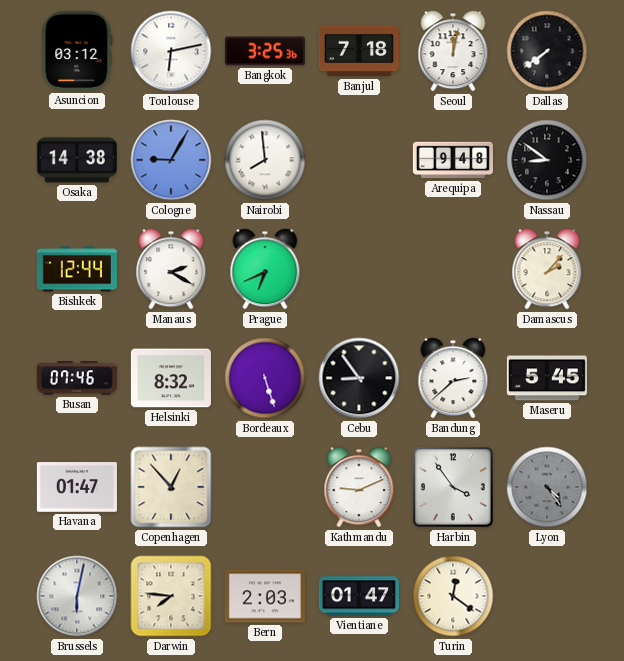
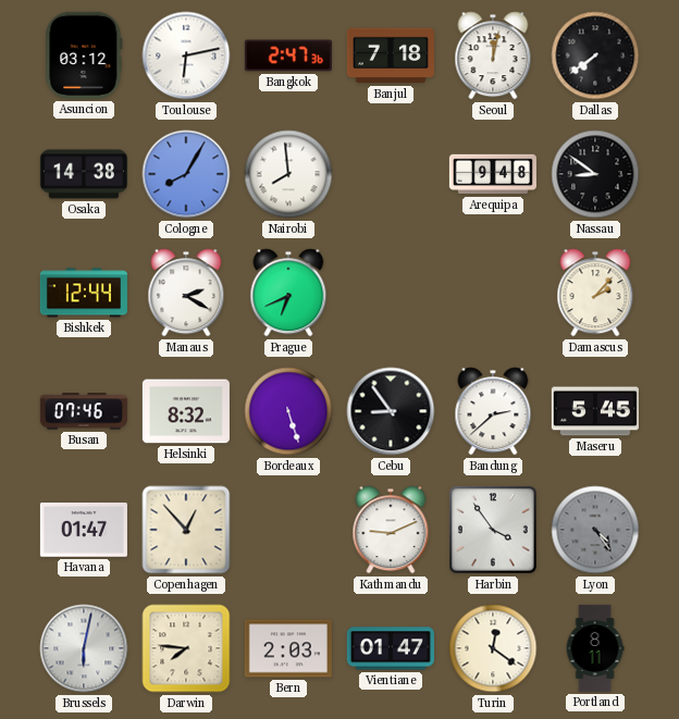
Bangkok: 3:25 -> 2:47
Cologne: 9:05 -> 8:05
Portland: none -> 8:11
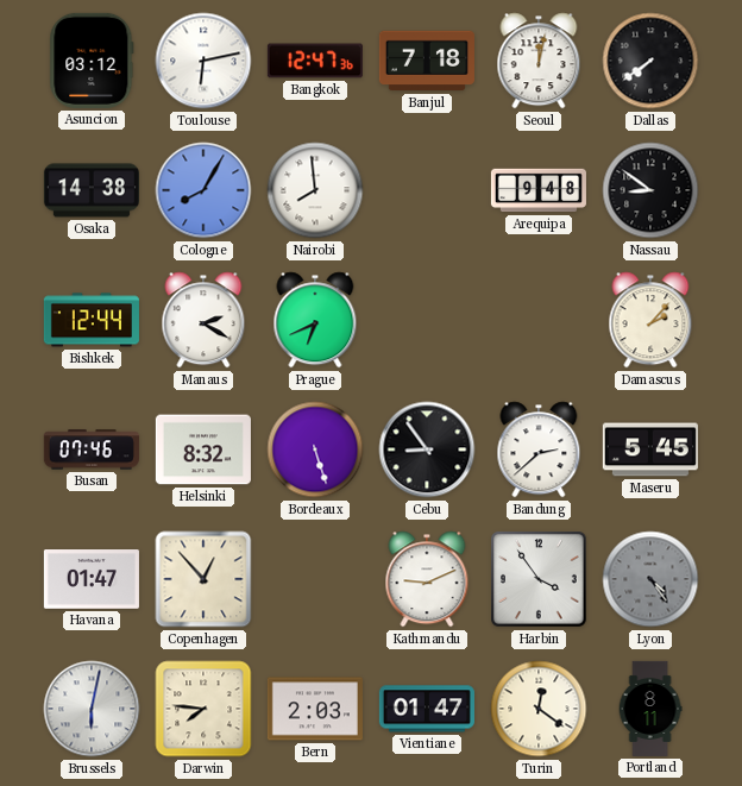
Bangkok: 2:47 -> 12:47
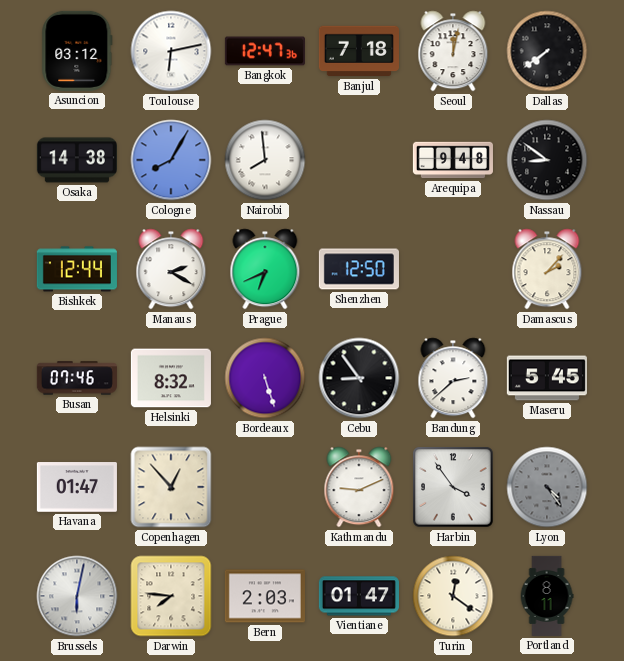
Shenzhen: none -> 12:50
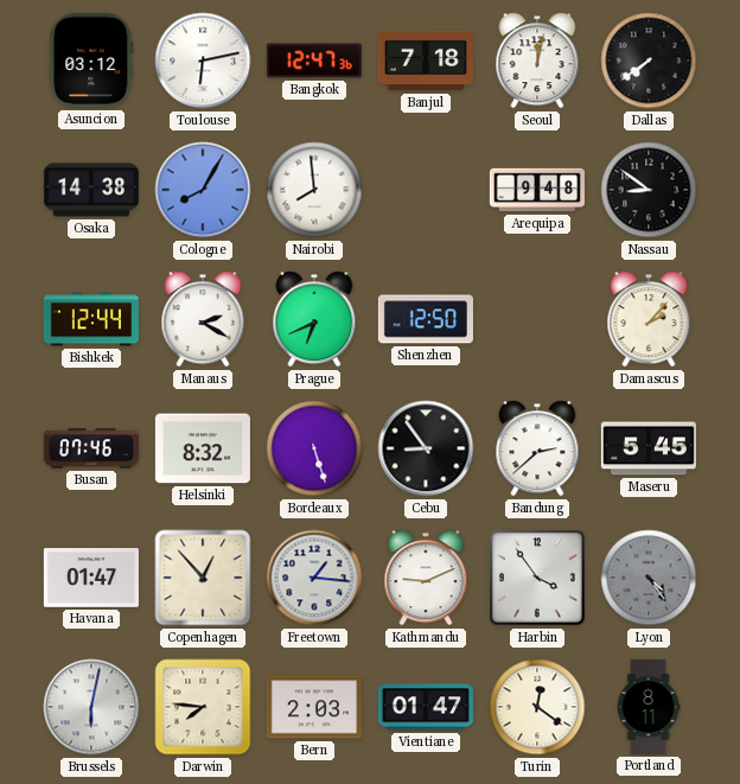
Freetown: none -> 1:16
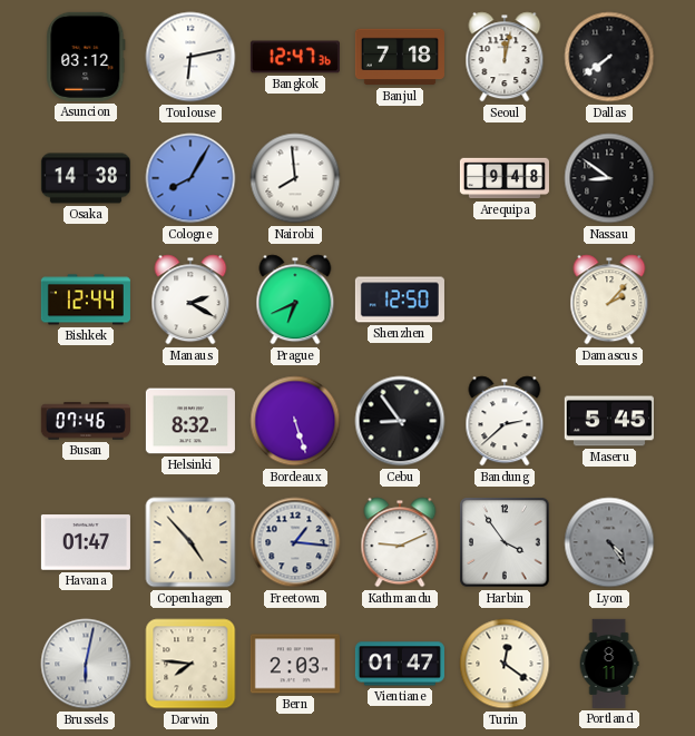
Copenhagen: 12:53 -> 4:53
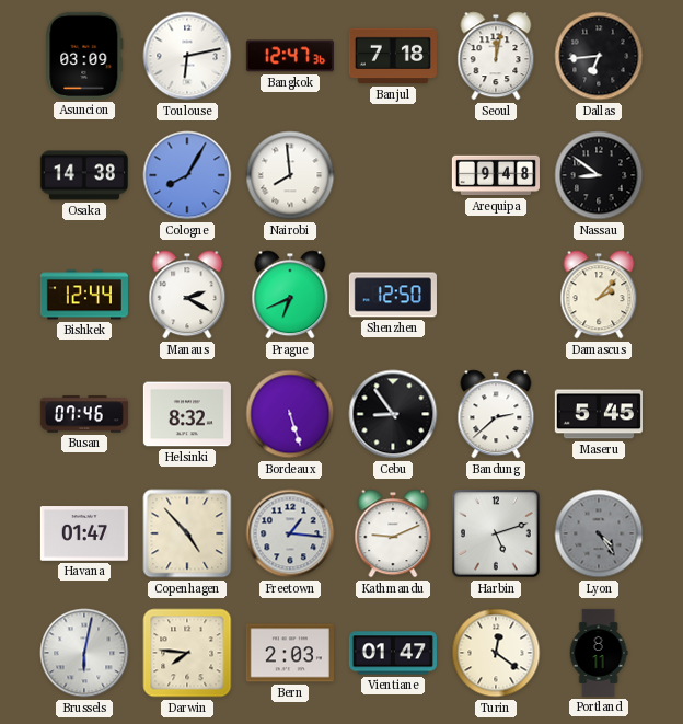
Asuncion: 03:12 -> 03:09
Dallas: 7:39 -> 6:44
Harbin: 3:54 -> 5:12
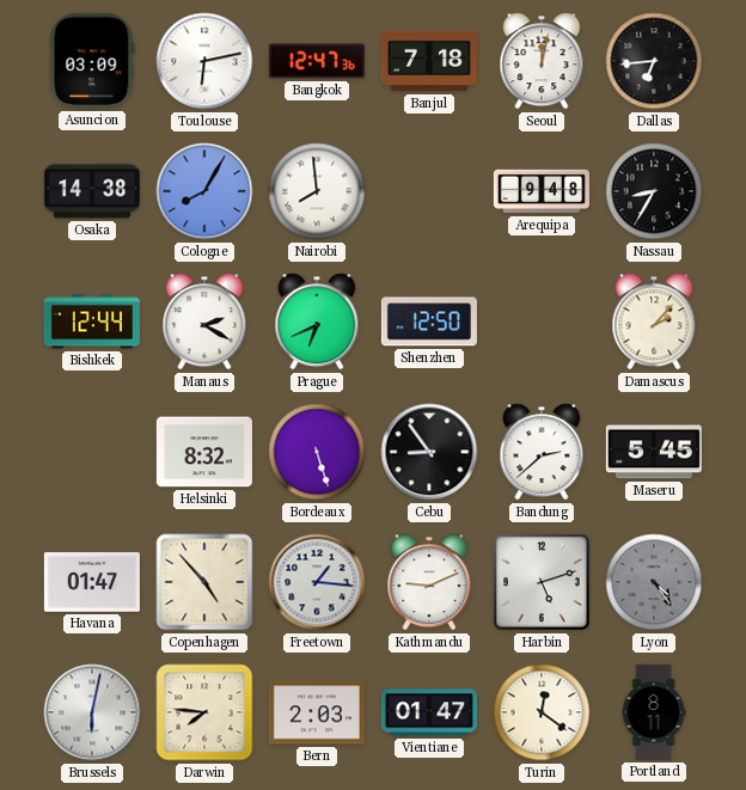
Nassau: 8:51 -> 8:35
Busan: 07:46 -> none
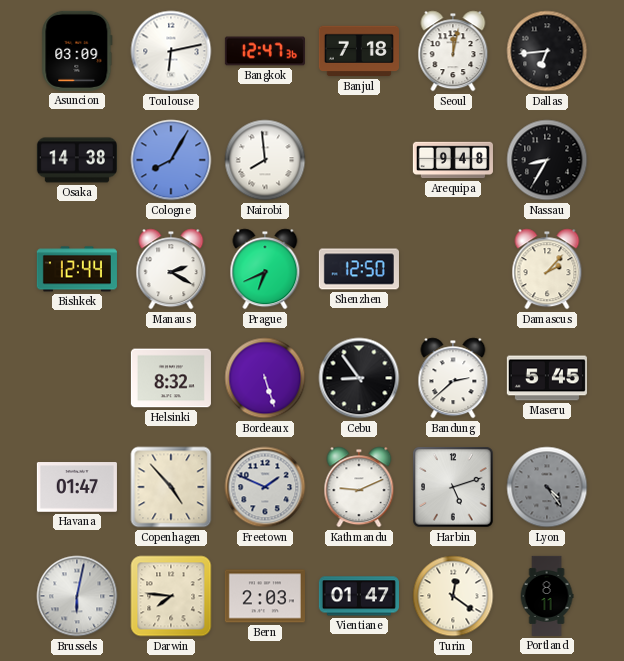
Freetown: 1:16 -> 1:49
